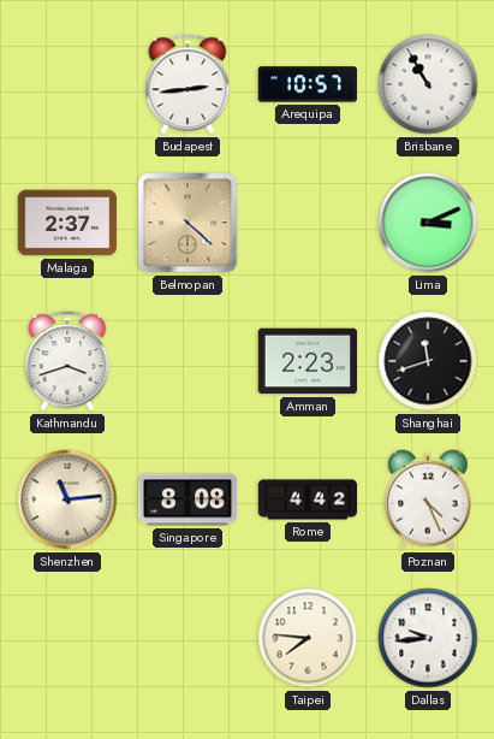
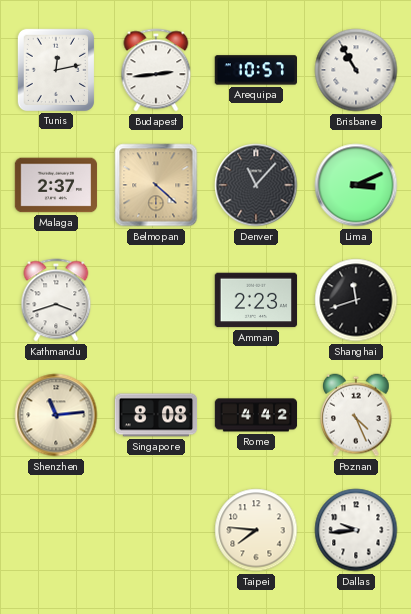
Tunis: none -> 12:13
Denver: none -> 11:07
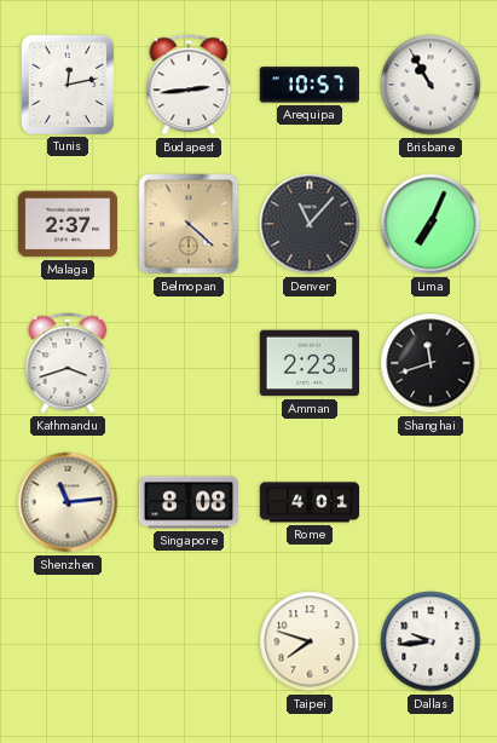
Lima: 3:11 -> 7:04
Rome: 4:42 -> 4:01
Poznan: 4:26 -> none
Taipei: 7:46 -> 7:48
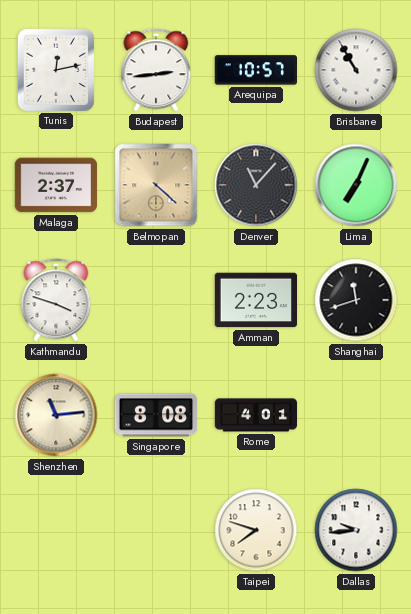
Kathmandu: 3:42 -> 3:48
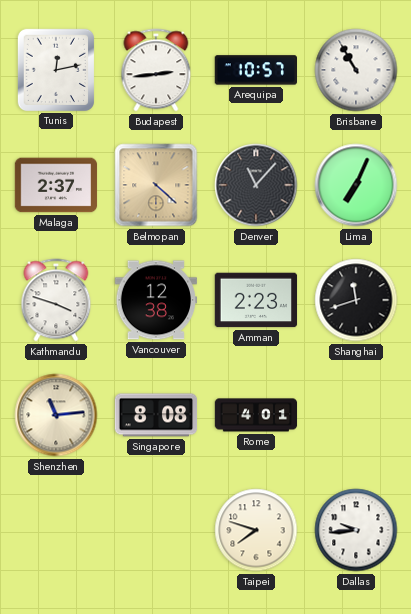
Vancouver: none -> 12:38
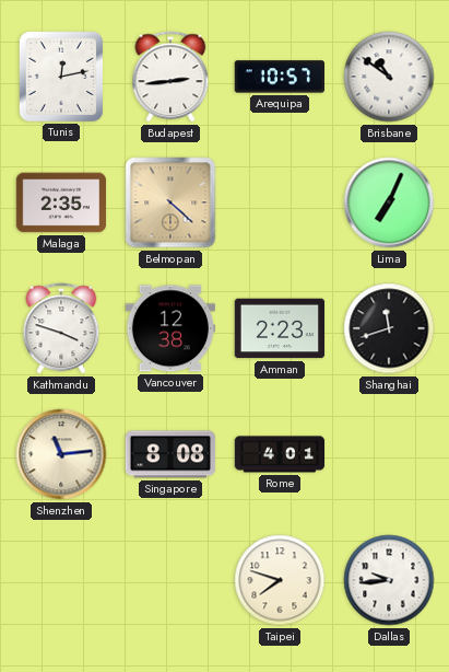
Brisbane: 10:55 -> 10:51
Malaga: 2:37 -> 2:35
Denver: 11:07 -> none
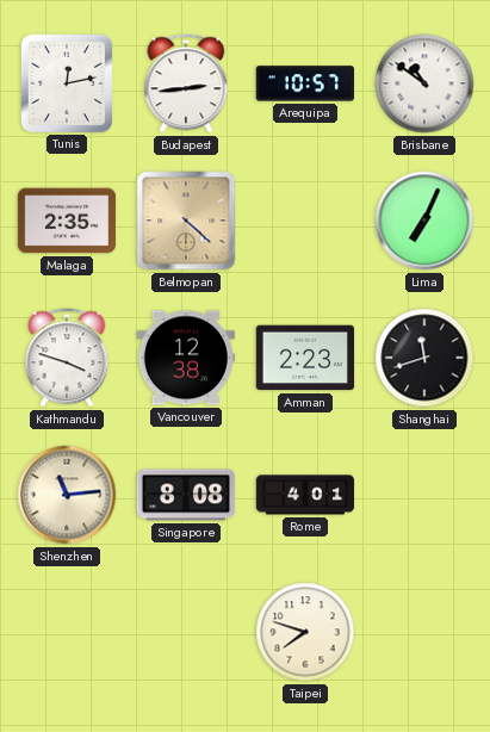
Dallas: 9:44 -> none
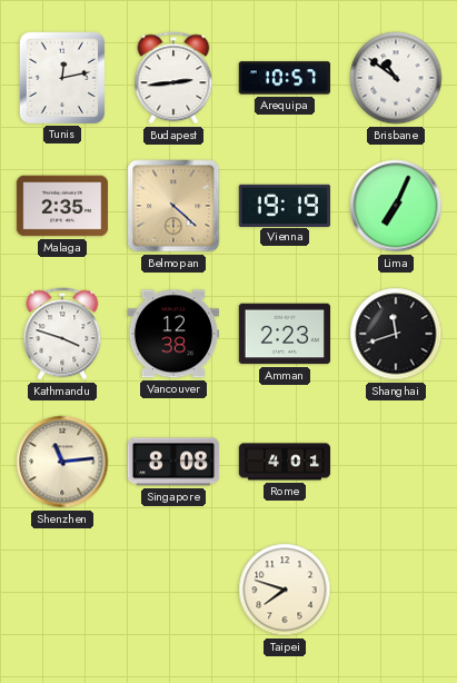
Vienna: none -> 19:19
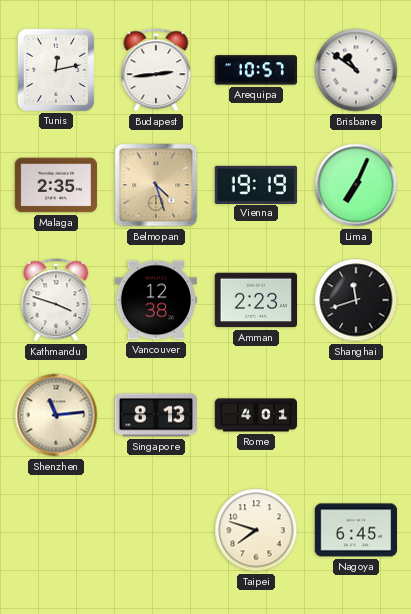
Belmopan: 4:22 -> 4:27
Singapore: 8:08 -> 8:13
Nagoya: none -> 6:45
